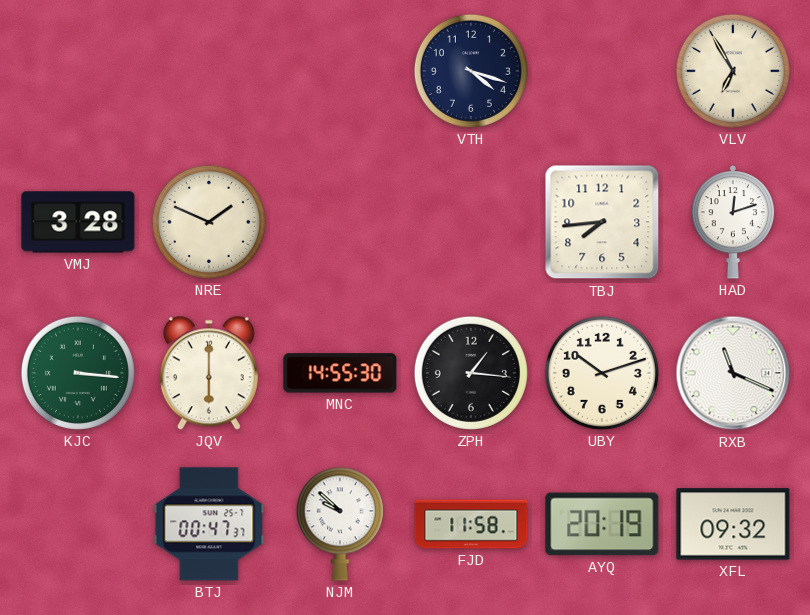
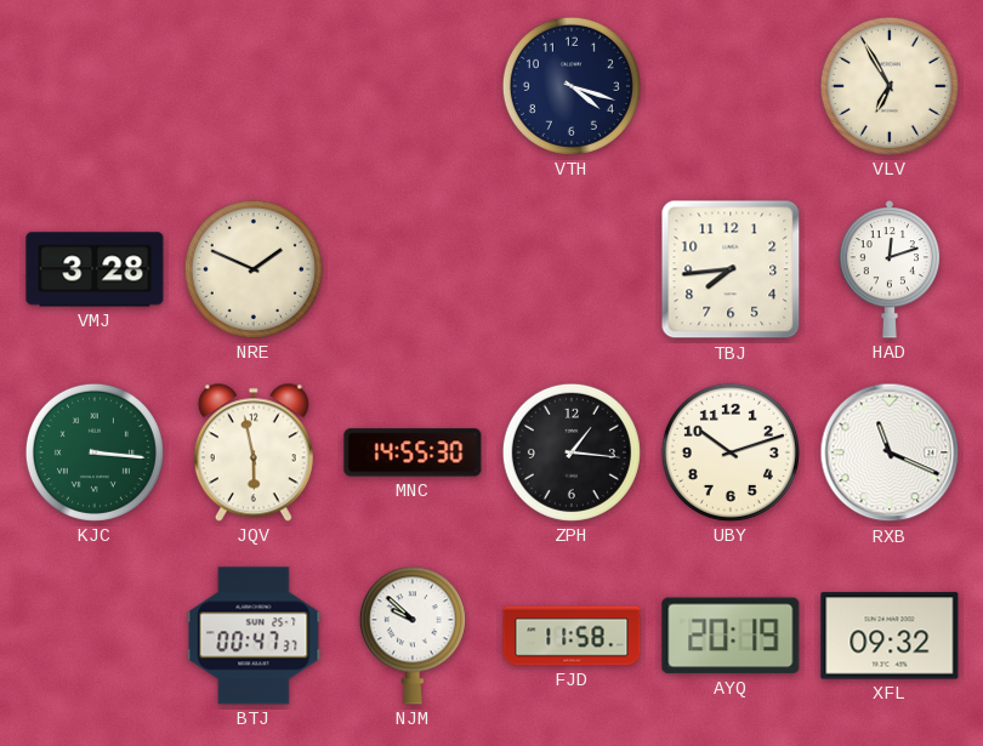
JQV: 6:00 -> 5:58
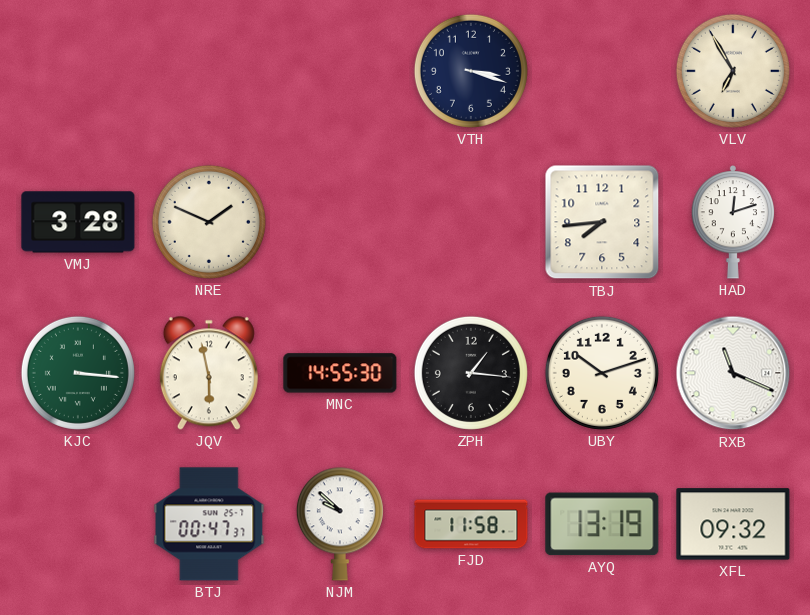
VTH: 4:18 -> 3:18
AYQ: 20:19 -> 13:19
